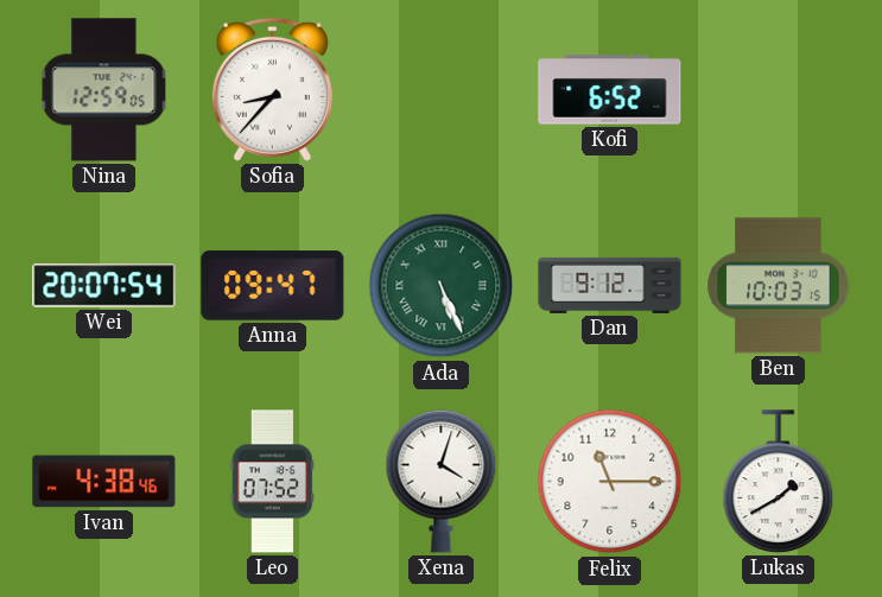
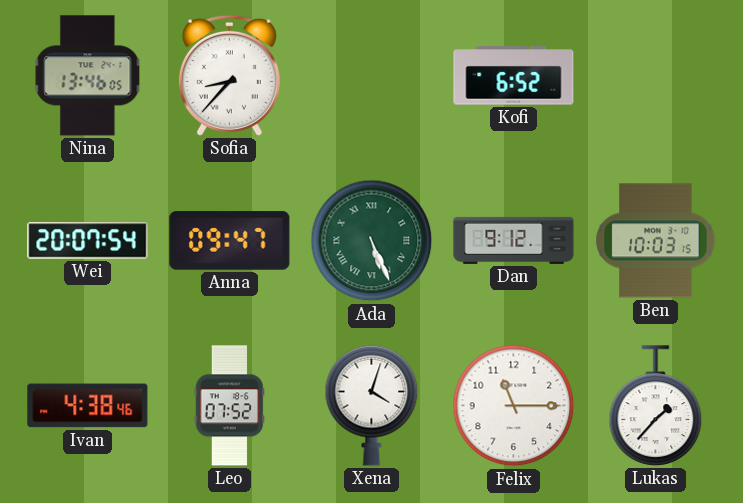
Nina: 12:59 -> 13:46
Lukas: 1:40 -> 1:37
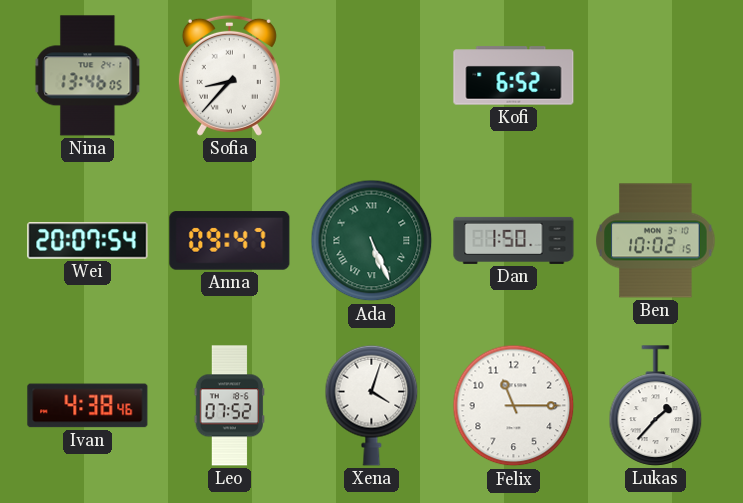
Dan: 9:12 -> 1:50
Ben: 10:03 -> 10:02
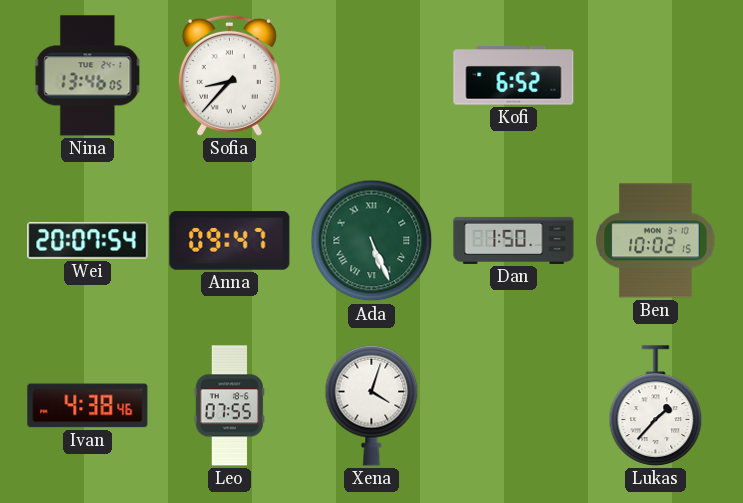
Leo: 07:52 -> 07:55
Felix: 11:15 -> none
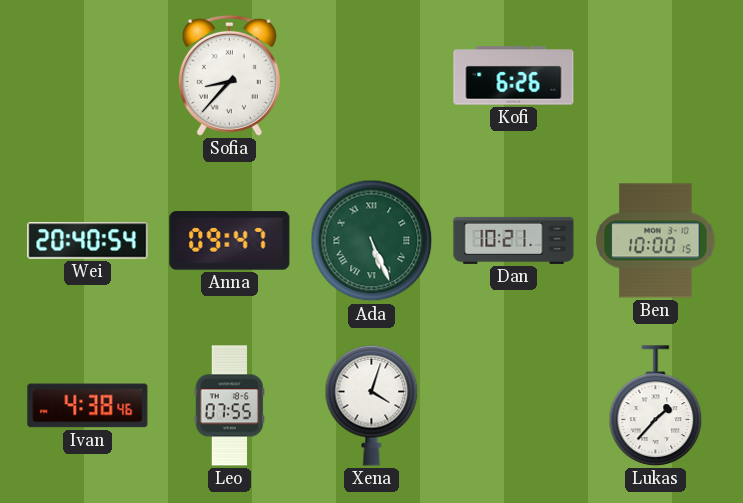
Nina: 13:46 -> none
Kofi: 6:52 -> 6:26
Wei: 20:07 -> 20:40
Dan: 1:50 -> 10:21
Ben: 10:02 -> 10:00
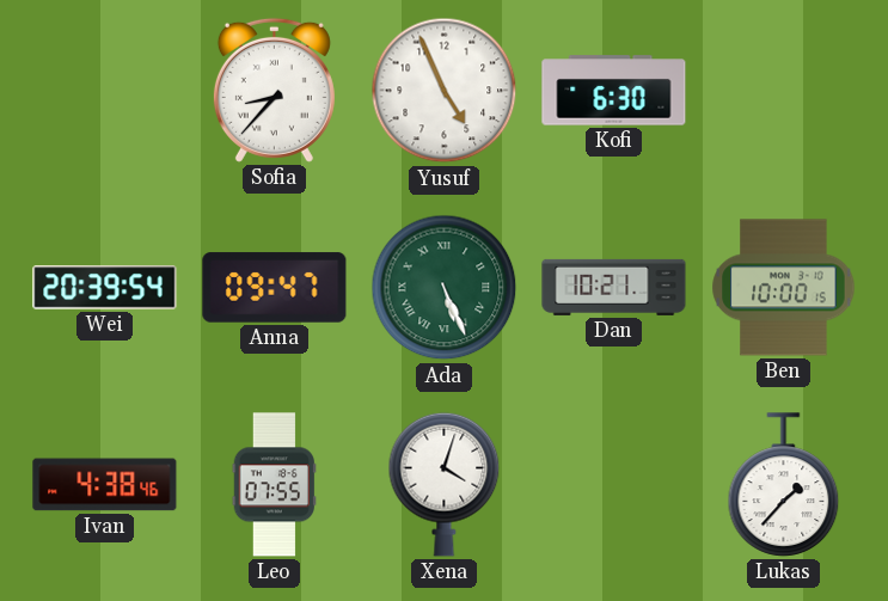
Yusuf: none -> 4:56
Kofi: 6:26 -> 6:30
Wei: 20:40 -> 20:39
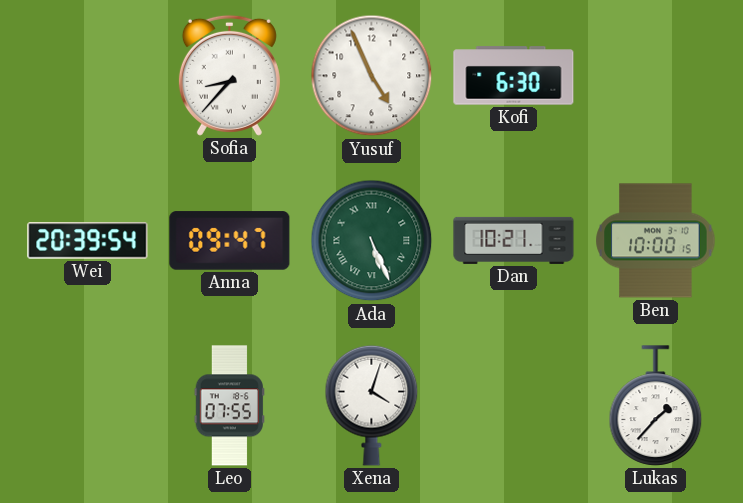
Ivan: 4:38 -> none
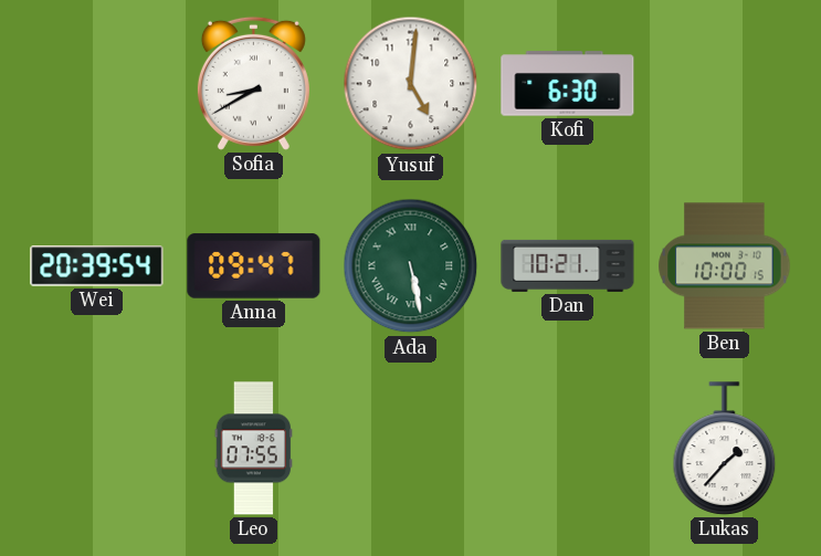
Sofia: 8:37 -> 8:40
Yusuf: 4:56 -> 5:01
Ada: 5:26 -> 5:28
Xena: 4:03 -> none
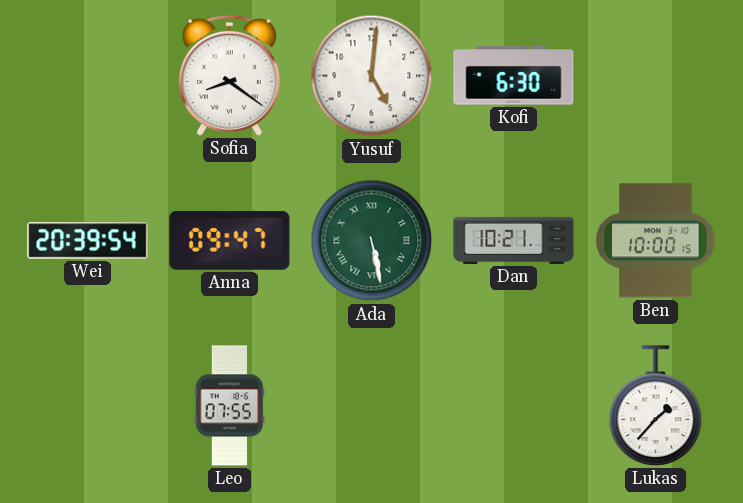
Sofia: 8:40 -> 8:21
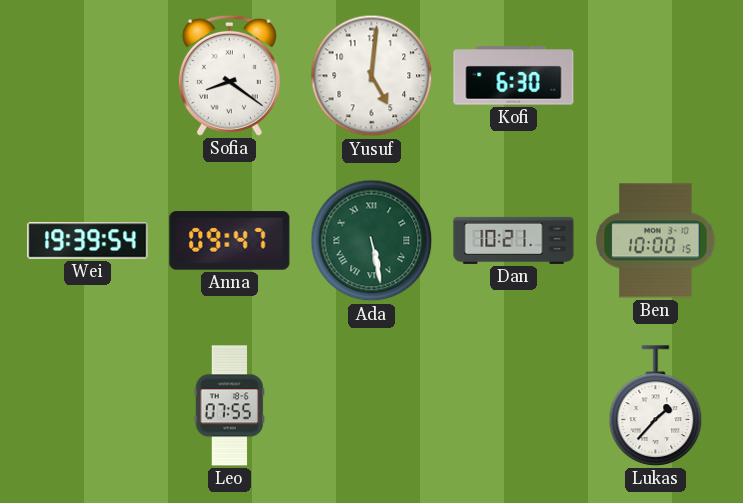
Wei: 20:39 -> 19:39
